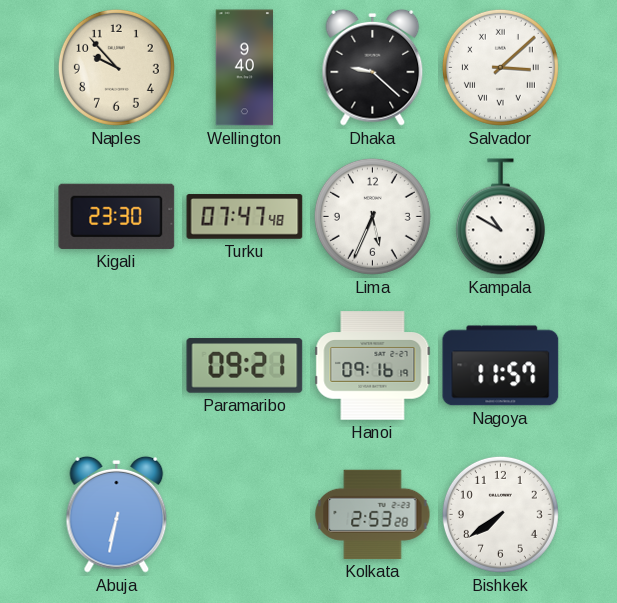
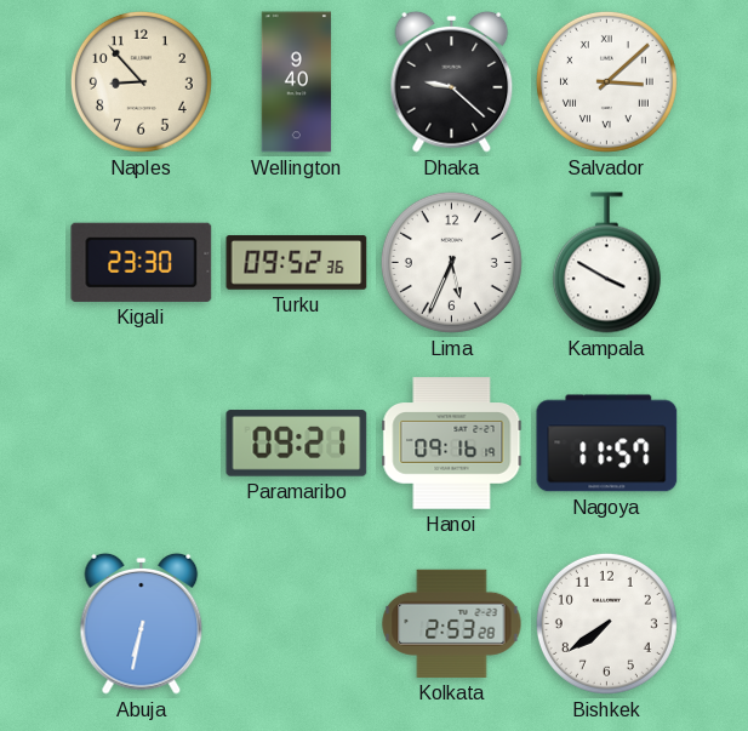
Naples: 9:53 -> 8:53
Turku: 07:47 -> 09:52
Kampala: 10:50 -> 3:50
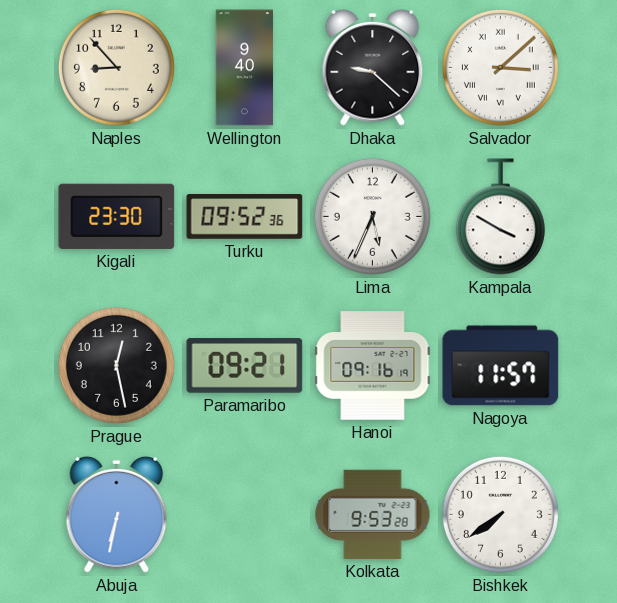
Prague: none -> 12:28
Kolkata: 2:53 -> 9:53
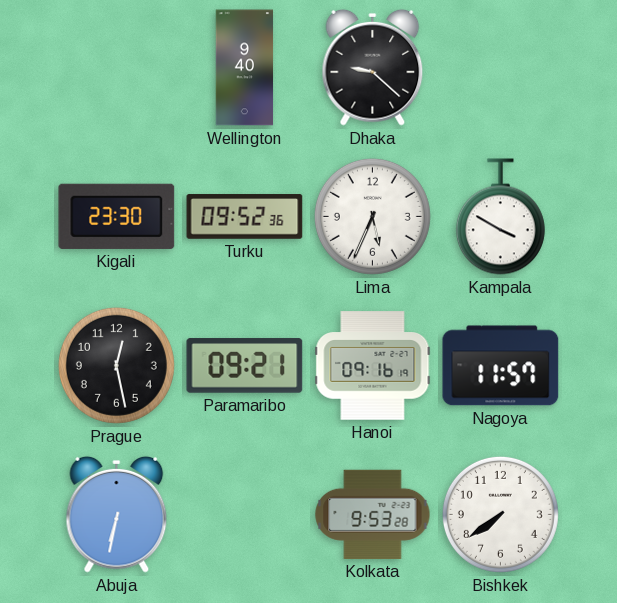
Naples: 8:53 -> none
Salvador: 3:08 -> none
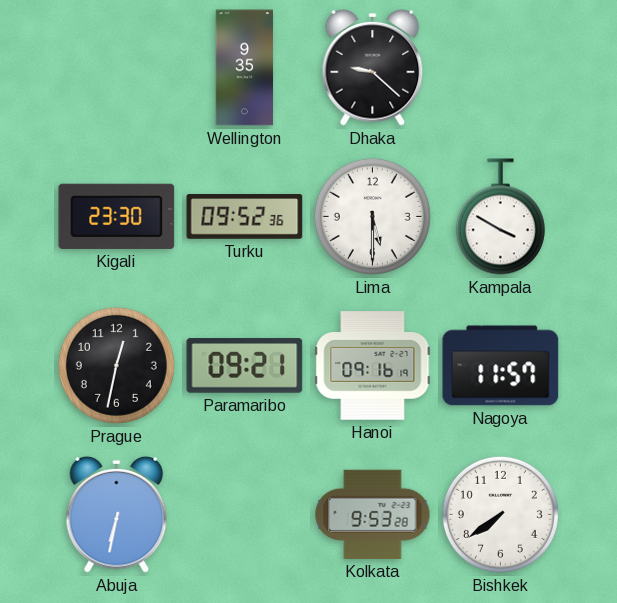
Wellington: 9:40 -> 9:35
Lima: 5:34 -> 5:30
Prague: 12:28 -> 12:32
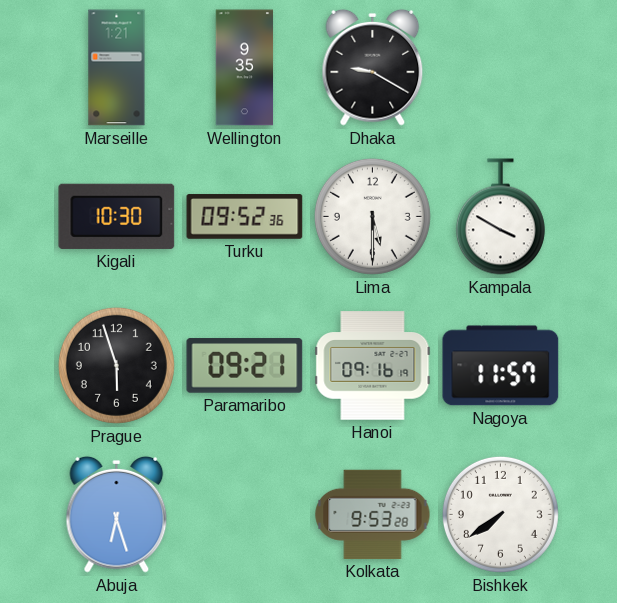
Marseille: none -> 1:21
Dhaka: 9:22 -> 9:20
Kigali: 23:30 -> 10:30
Prague: 12:32 -> 5:57
Abuja: 6:32 -> 6:27
